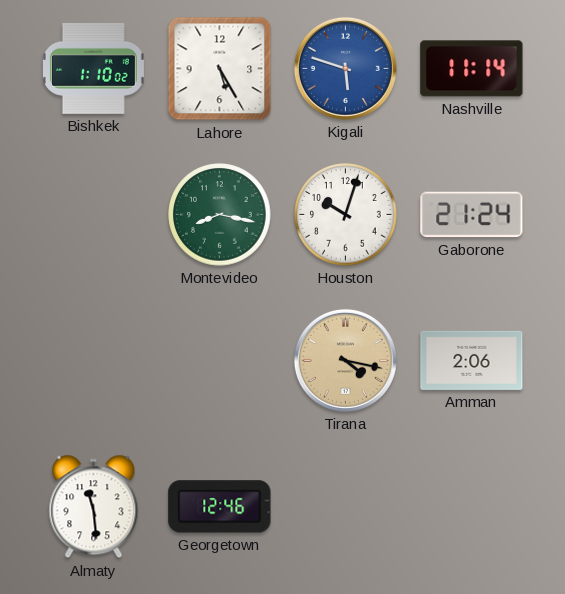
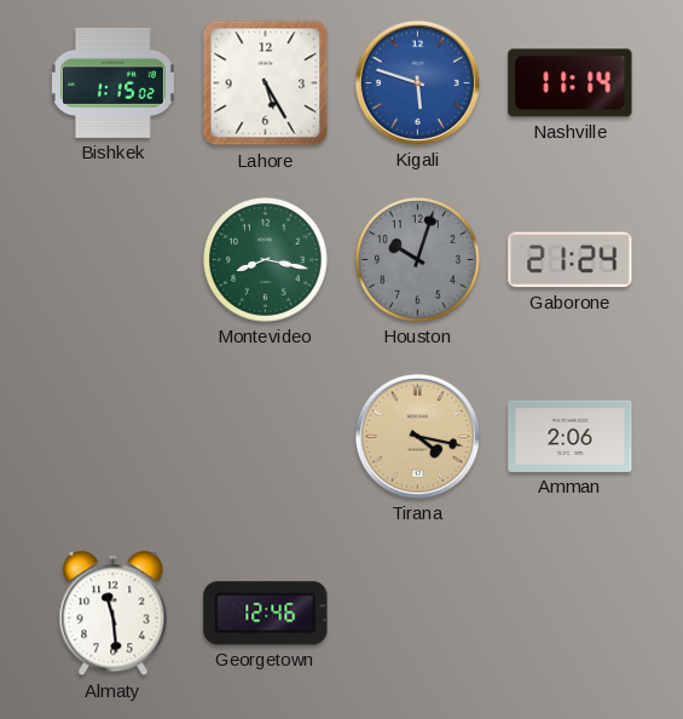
Bishkek: 1:10 -> 1:15
Houston dial: white -> grey
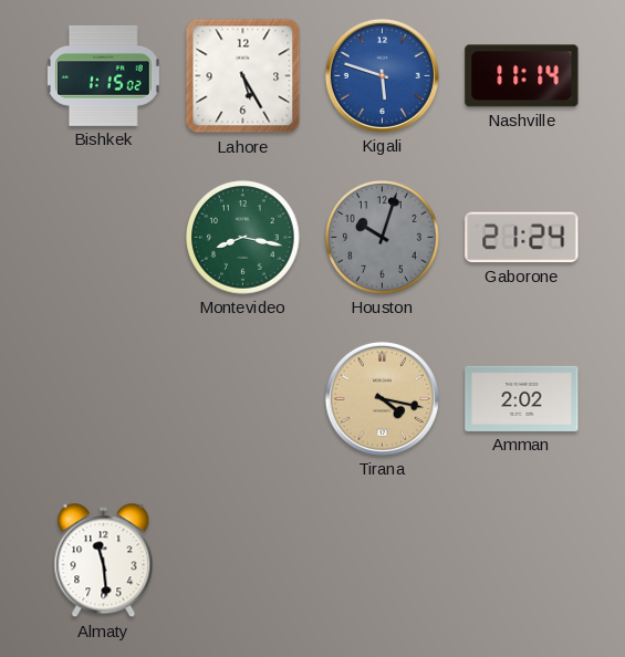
Amman: 2:06 -> 2:02
Georgetown: 12:46 -> none
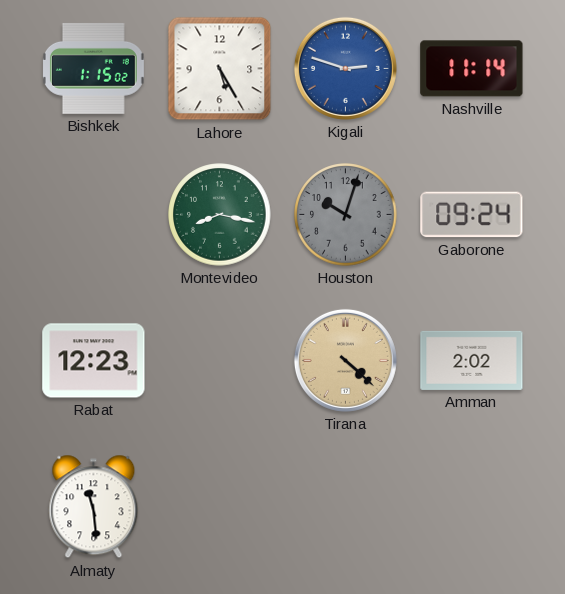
Kigali: 5:48 -> 2:48
Gaborone: 21:24 -> 09:24
Rabat: none -> 12:23
Tirana: 4:17 -> 4:22
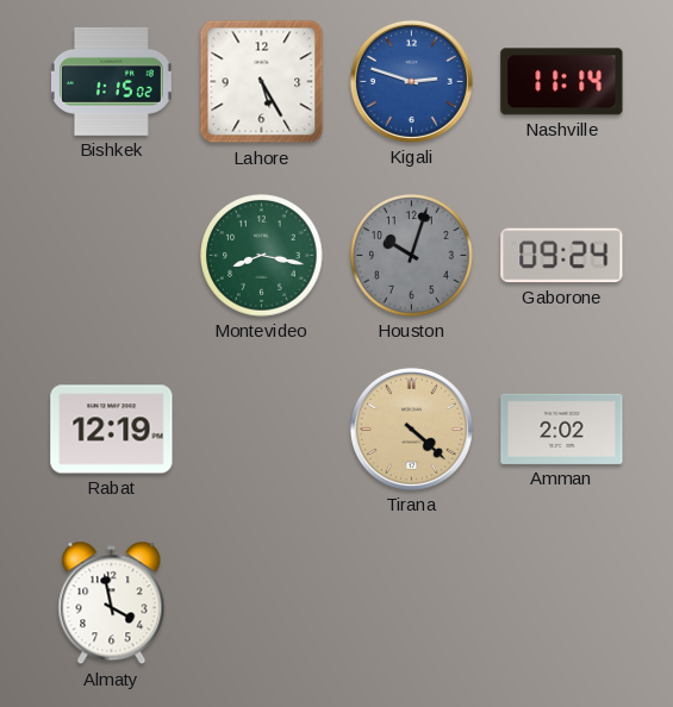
Rabat: 12:23 -> 12:19
Almaty: 11:29 -> 3:58
